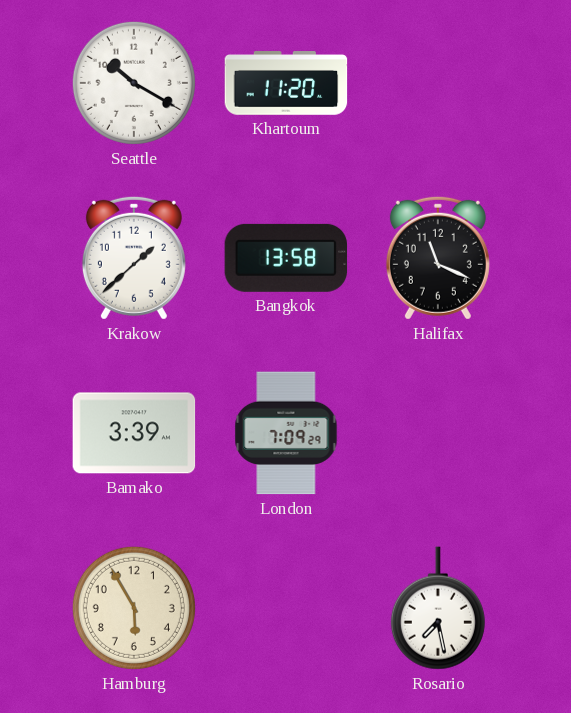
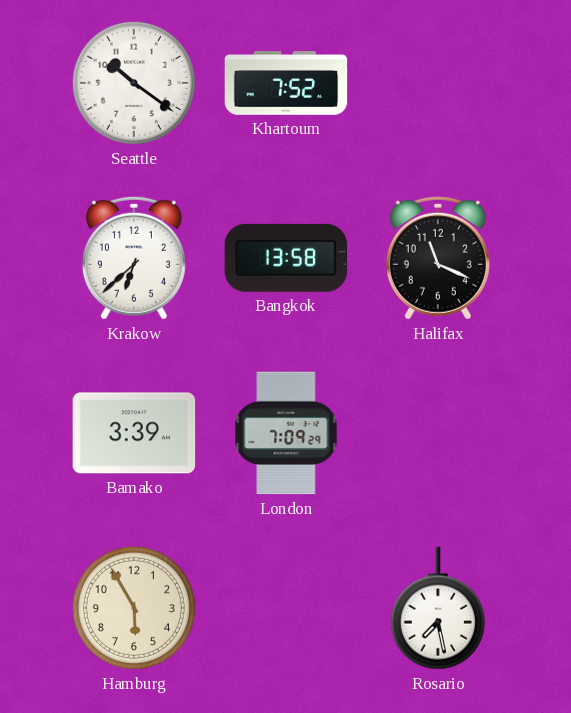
Seattle: 10:20 -> 10:21
Khartoum: 11:20 -> 7:52
Krakow: 1:38 -> 6:38
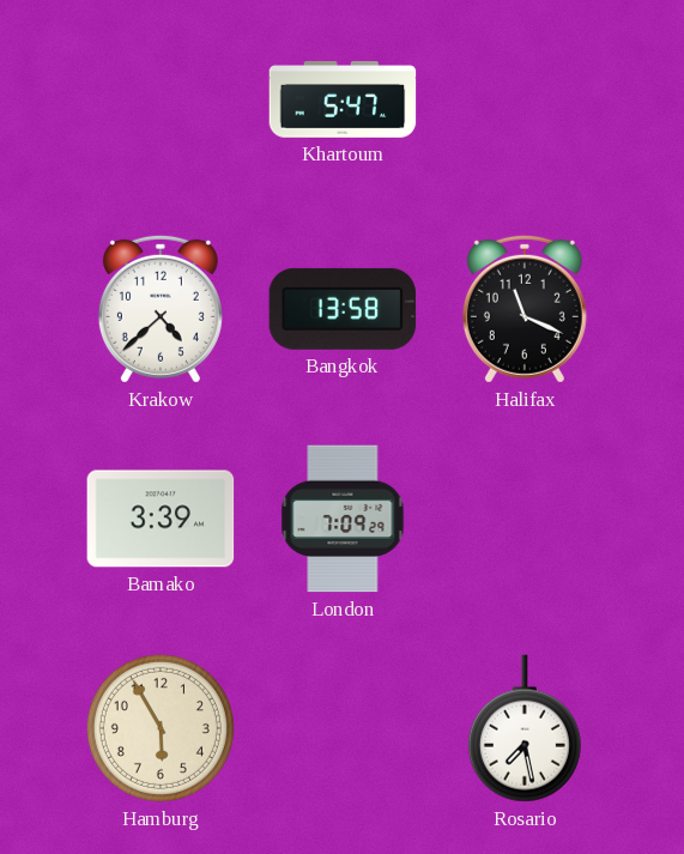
Seattle: 10:21 -> none
Khartoum: 7:52 -> 5:47
Krakow: 6:38 -> 4:38
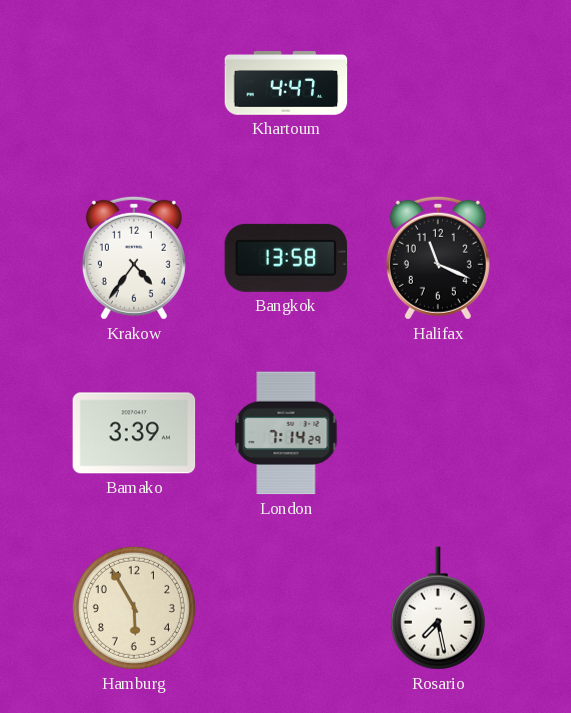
Khartoum: 5:47 -> 4:47
Krakow: 4:38 -> 4:36
London: 7:09 -> 7:14
